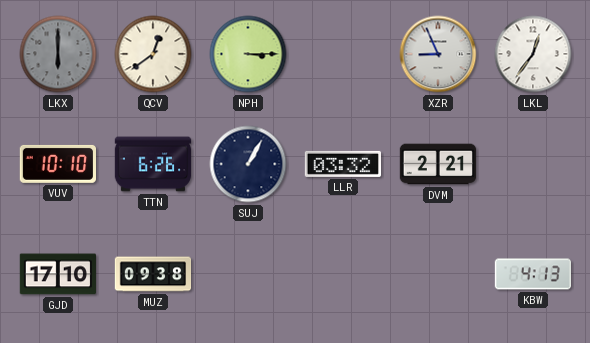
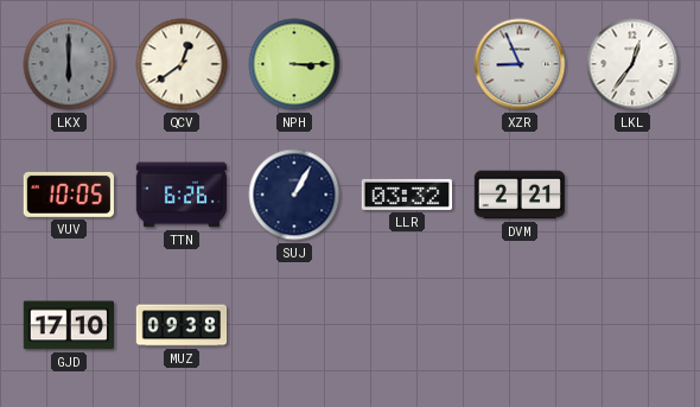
VUV: 10:10 -> 10:05
KBW: 4:13 -> none
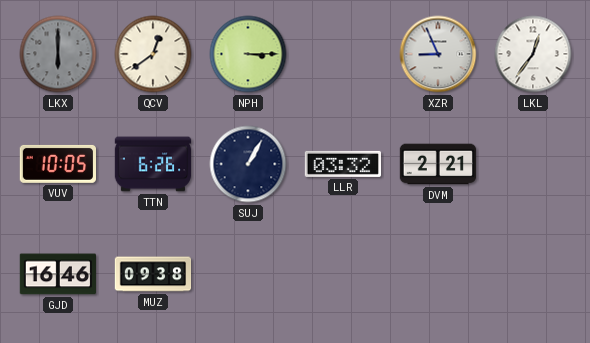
GJD: 17:10 -> 16:46
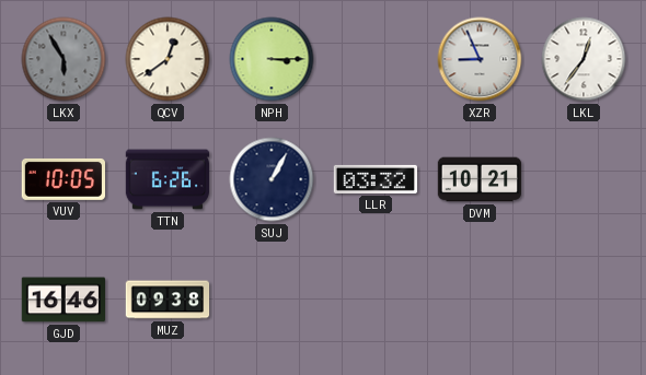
LKX: 6:00 -> 5:55
DVM: 2:21 -> 10:21
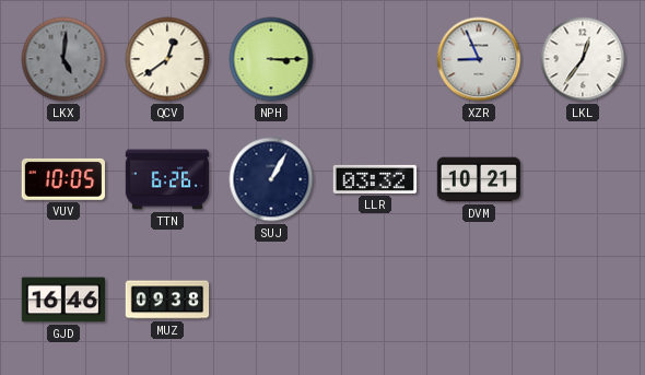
LKX: 5:55 -> 5:01
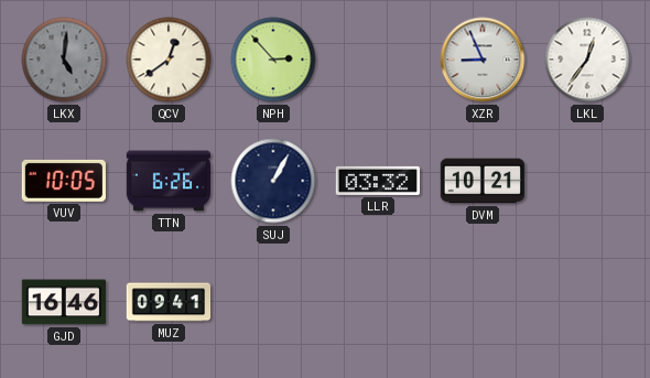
NPH: 3:15 -> 2:53
MUZ: 09:38 -> 09:41
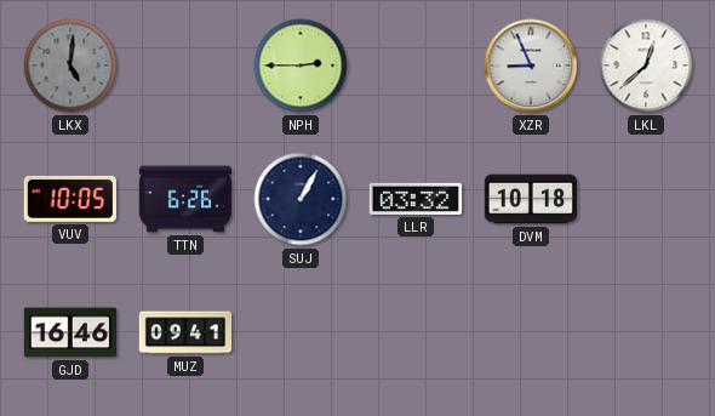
QCV: 12:39 -> none
NPH: 2:53 -> 2:45
LKL: 12:36 -> 12:38
DVM: 10:21 -> 10:18
